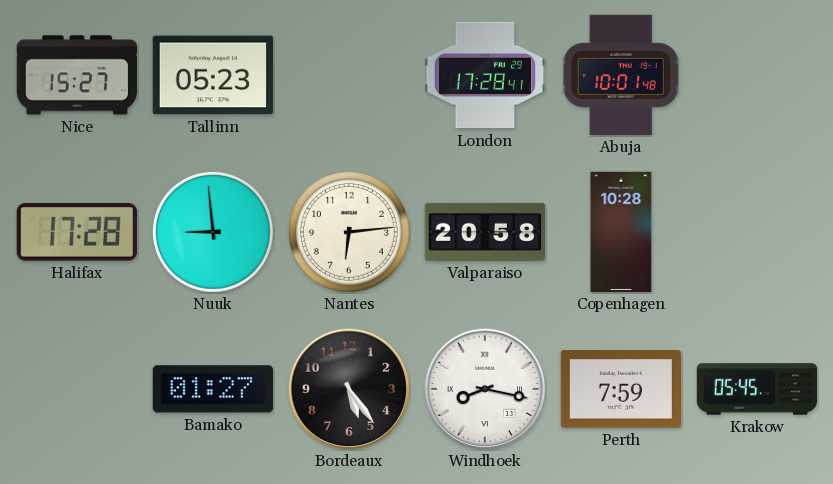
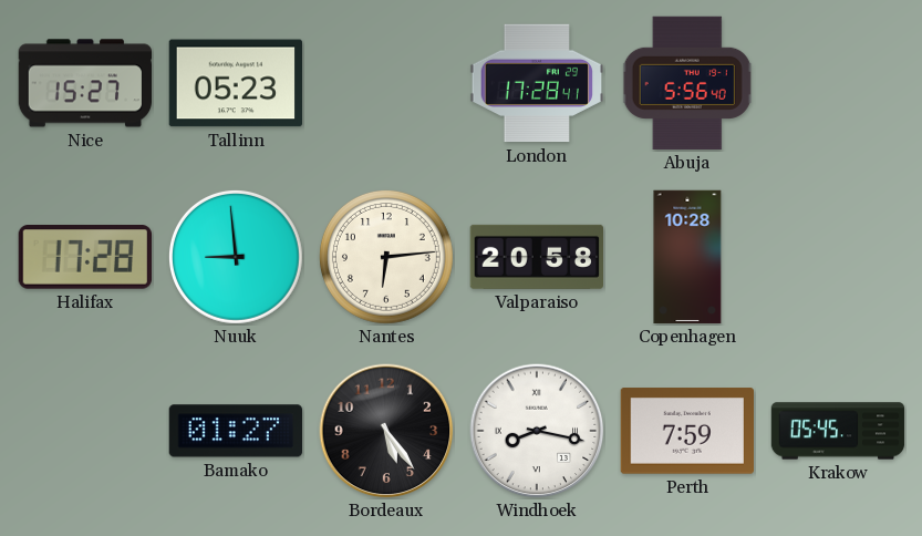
Abuja: 10:01 -> 5:56
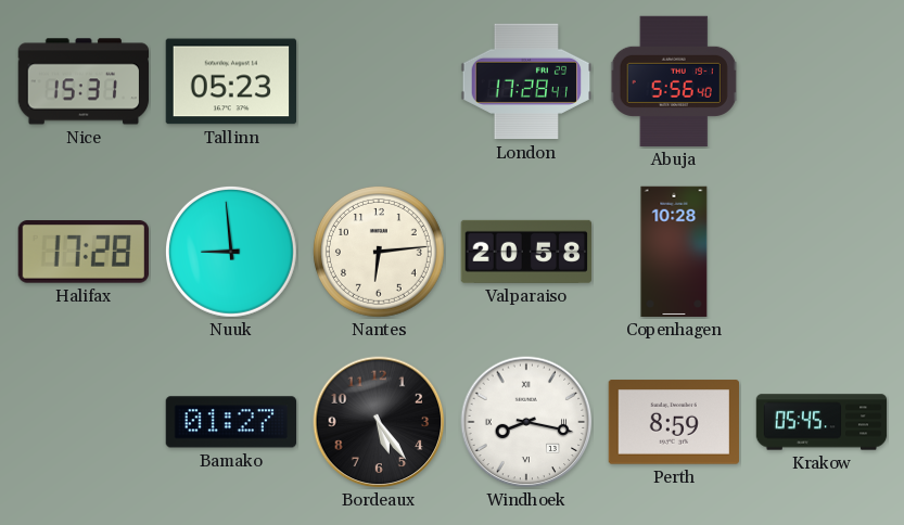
Nice: 15:27 -> 15:31
Perth: 7:59 -> 8:59
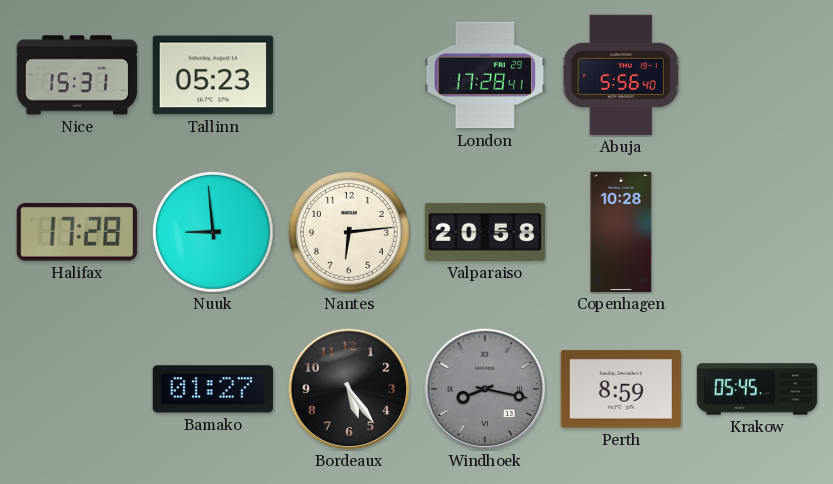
Windhoek dial: white -> grey
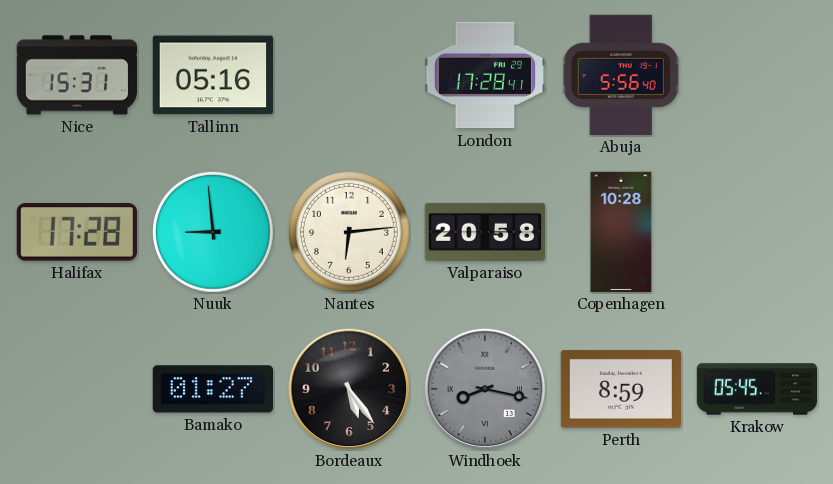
Tallinn: 05:23 -> 05:16
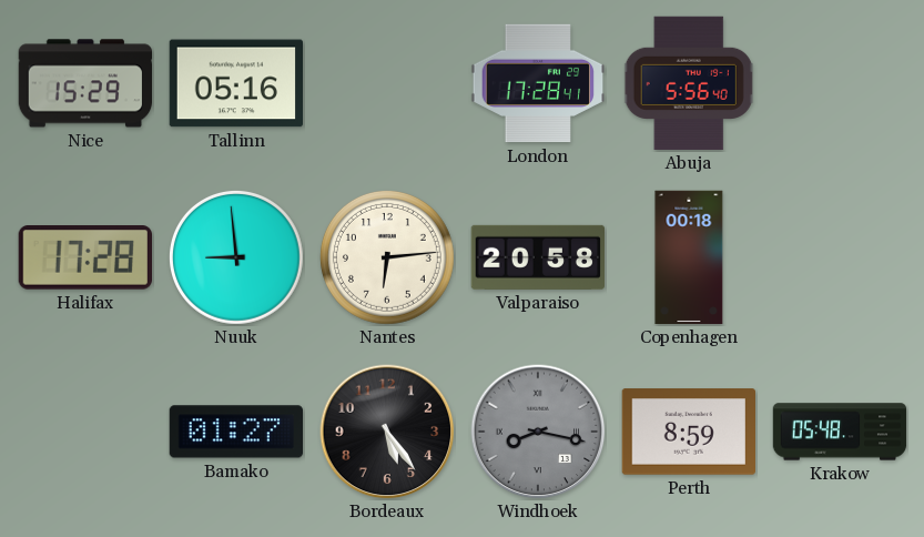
Nice: 15:31 -> 15:29
Copenhagen: 10:28 -> 00:18
Krakow: 05:45 -> 05:48
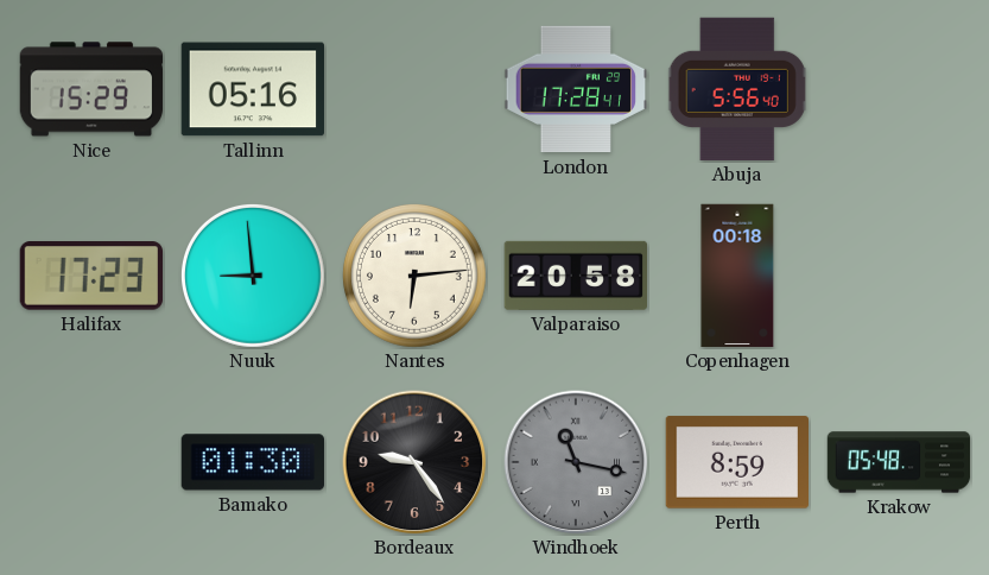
Halifax: 17:28 -> 17:23
Bamako: 01:27 -> 01:30
Bordeaux: 5:24 -> 9:24
Windhoek: 8:17 -> 11:17
